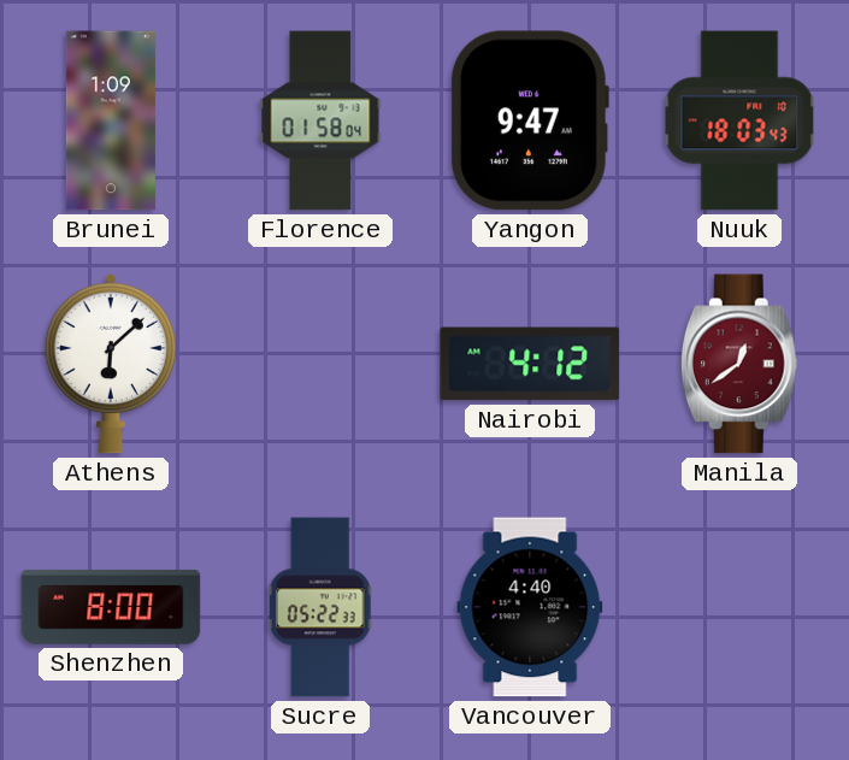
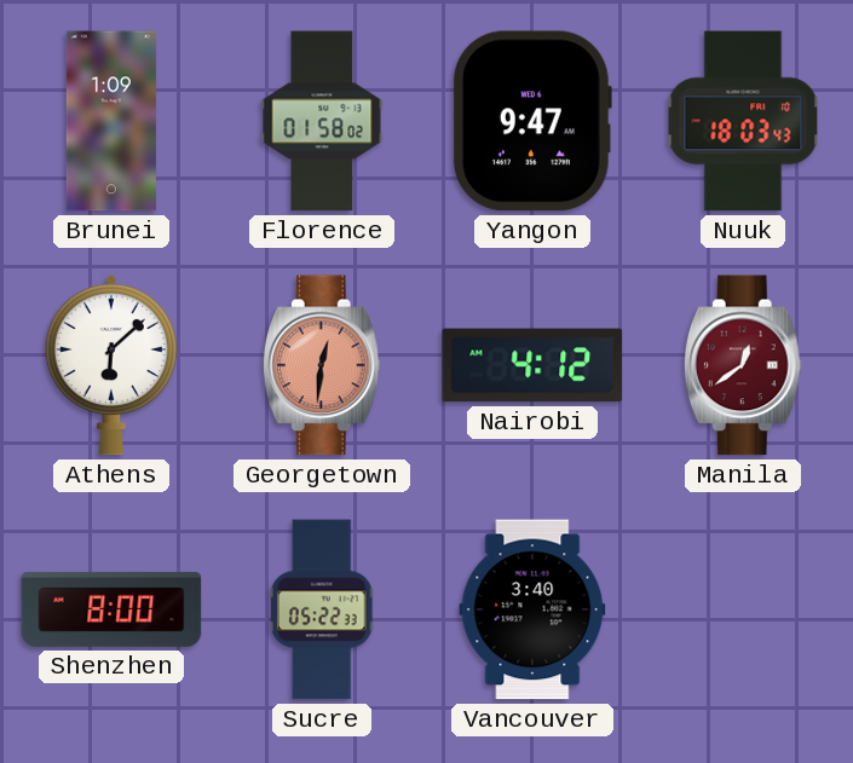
Florence: 01:58:04 -> 01:58:02
Georgetown: none -> 12:31
Vancouver: 4:40 -> 3:40
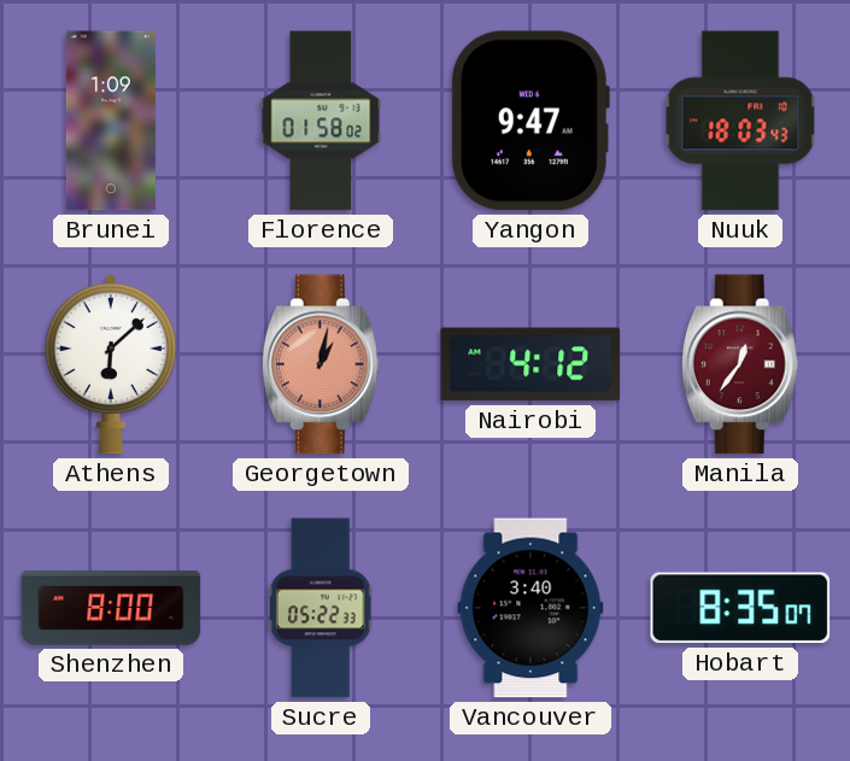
Georgetown: 12:31 -> 1:02
Manila: 12:39 -> 12:36
Hobart: none -> 8:35
